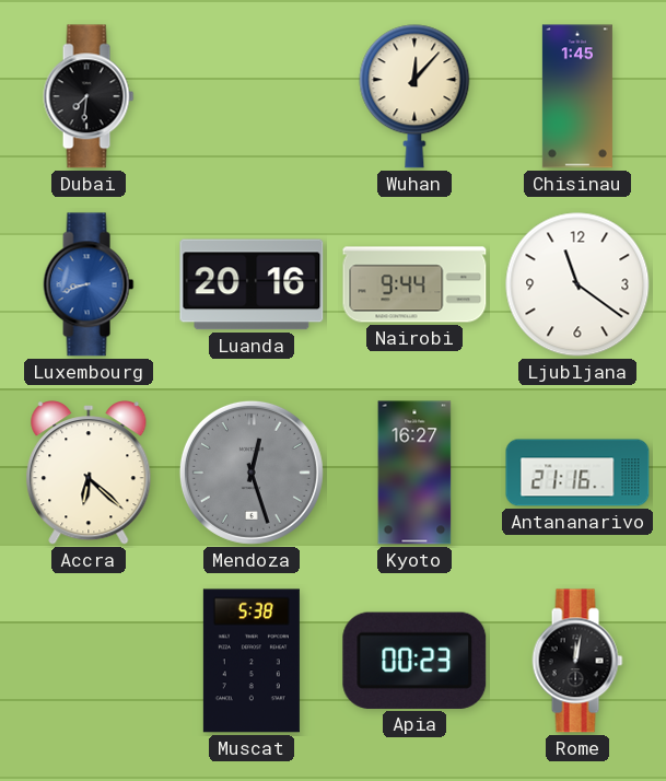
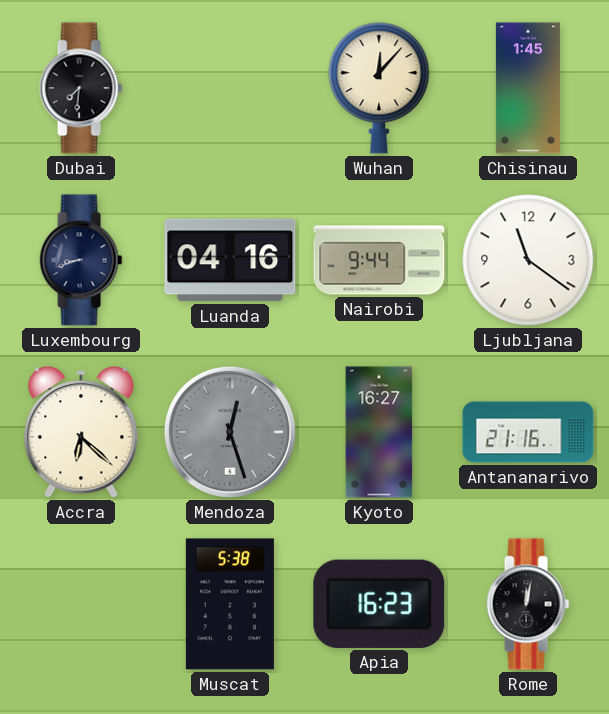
Luxembourg dial: blue -> navy
Luanda: 20:16 -> 04:16
Apia: 00:23 -> 16:23
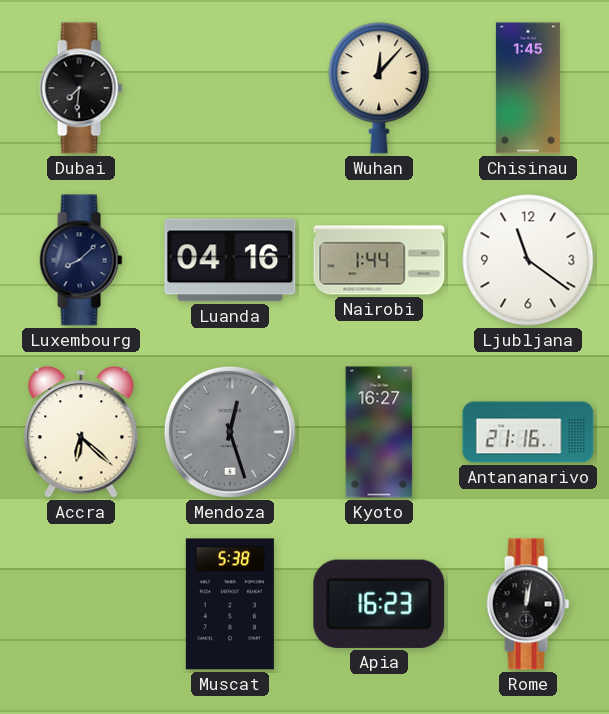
Luxembourg: 8:42 -> 8:08
Nairobi: 9:44 -> 1:44
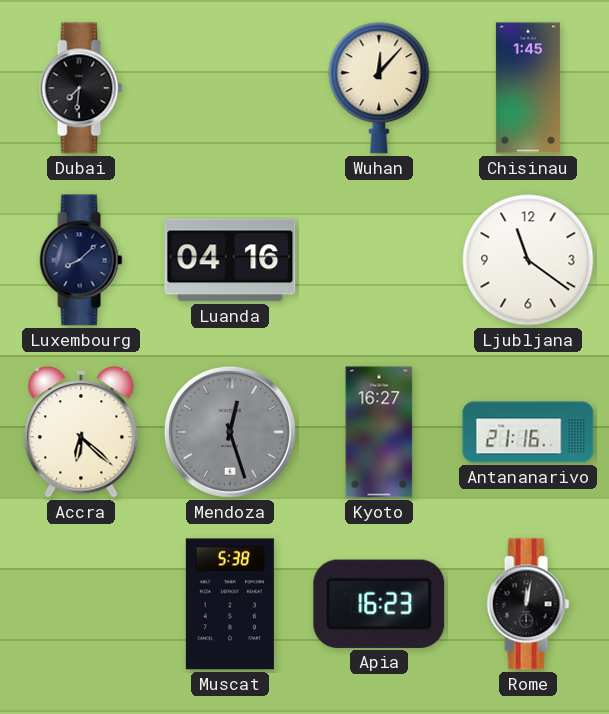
Nairobi: 1:44 -> none
